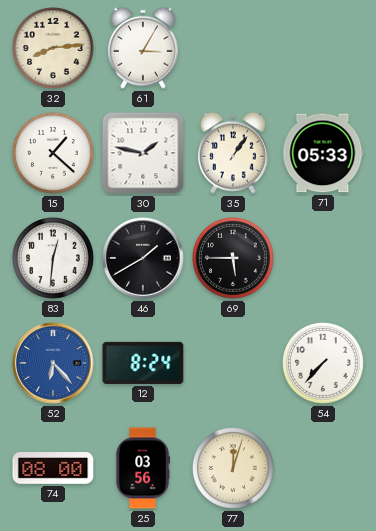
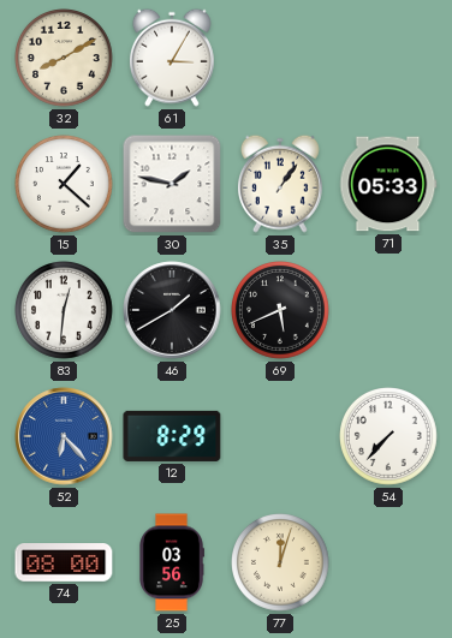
32: 8:14 -> 8:10
69: 5:45 -> 5:41
12: 8:24 -> 8:29
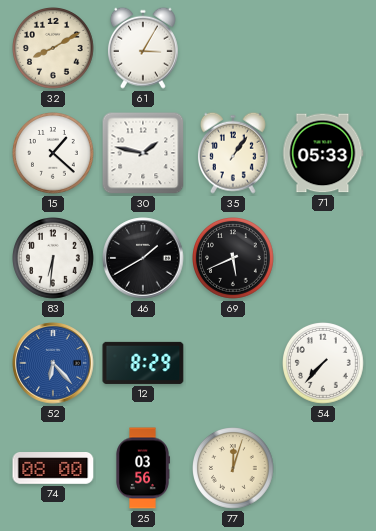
83: 12:31 -> 6:31
